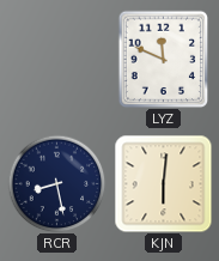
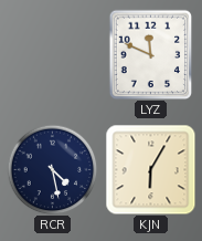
RCR: 8:28 -> 4:28
KJN: 6:01 -> 6:05
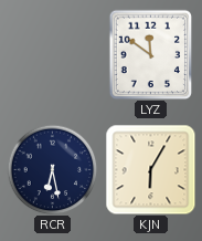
LYZ: 11:49 -> 11:51
RCR: 4:28 -> 6:28
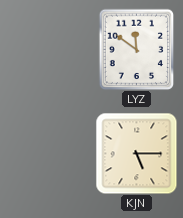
RCR: 6:28 -> none
KJN: 6:05 -> 5:15
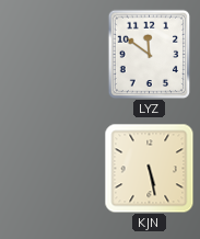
KJN: 5:15 -> 5:28
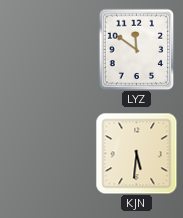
KJN: 5:28 -> 5:31
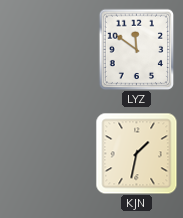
KJN: 5:31 -> 1:32
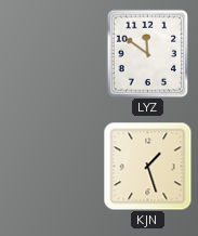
KJN: 1:32 -> 1:27
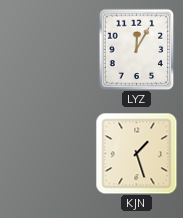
LYZ: 11:51 -> 12:05
